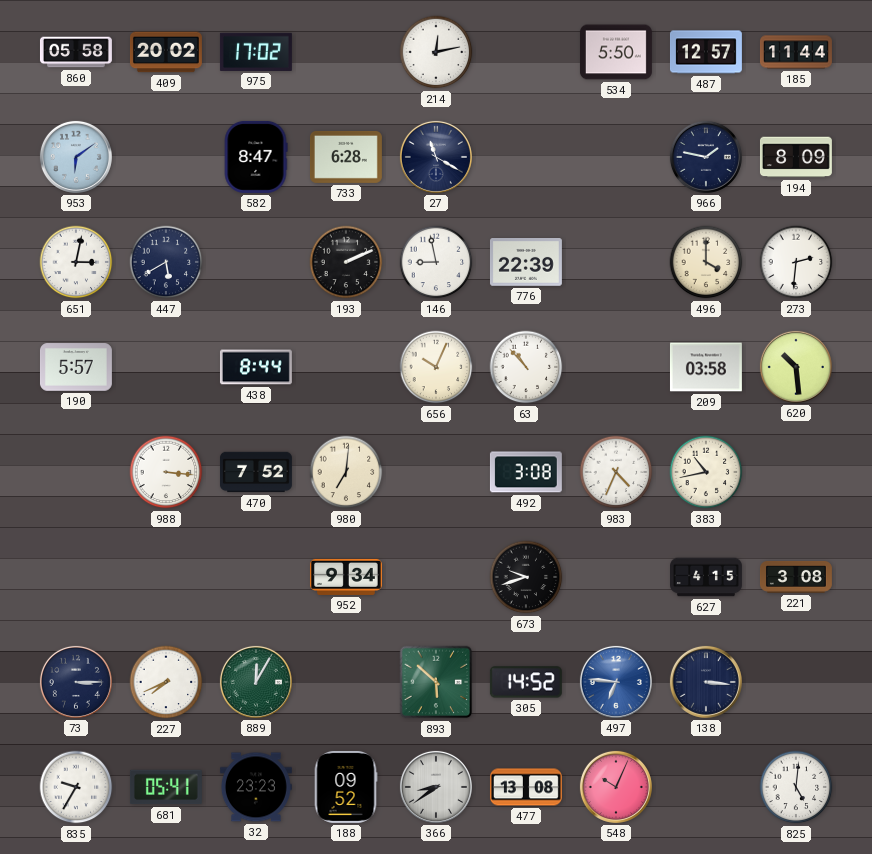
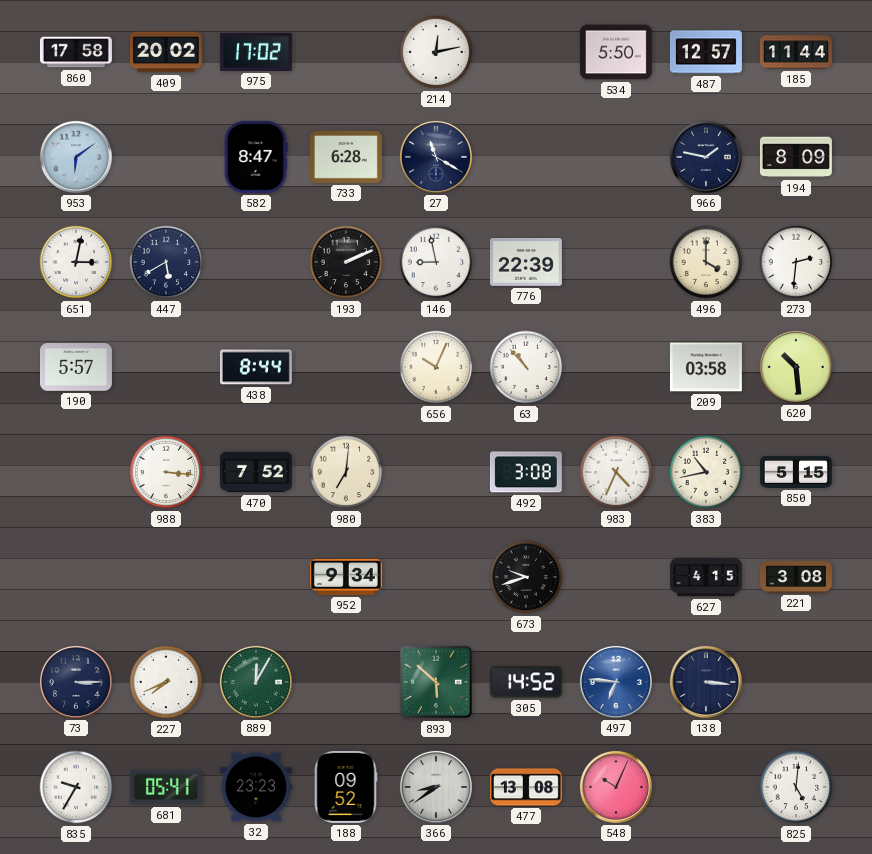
860: 05:58 -> 17:58
850: none -> 5:15
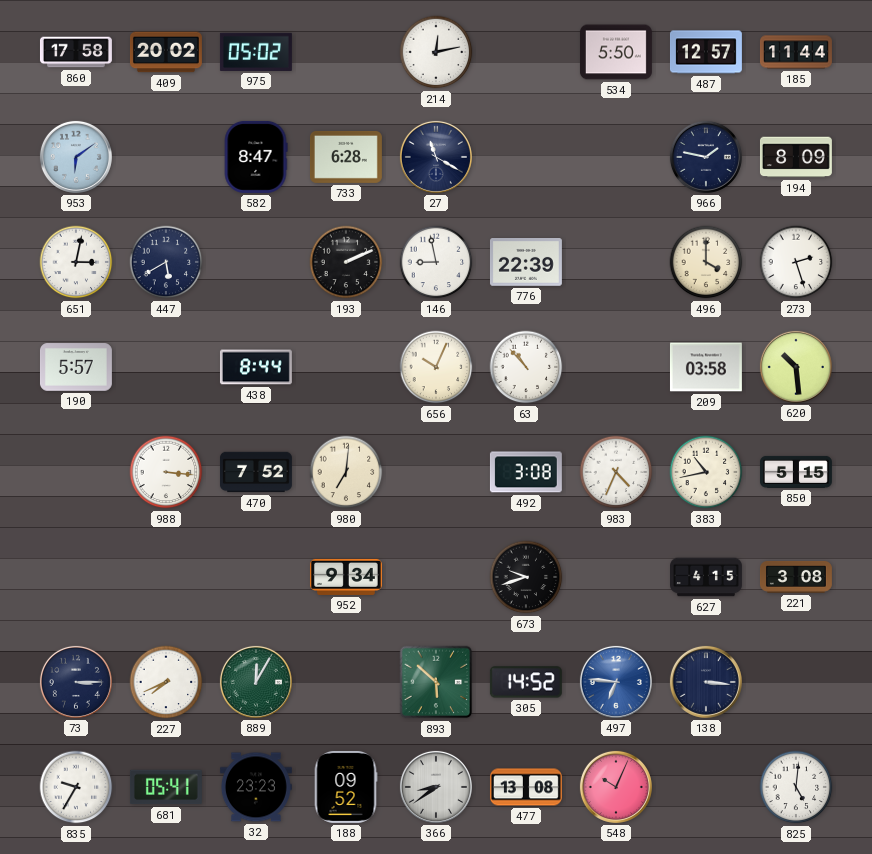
975: 17:02 -> 05:02
273: 2:31 -> 2:27
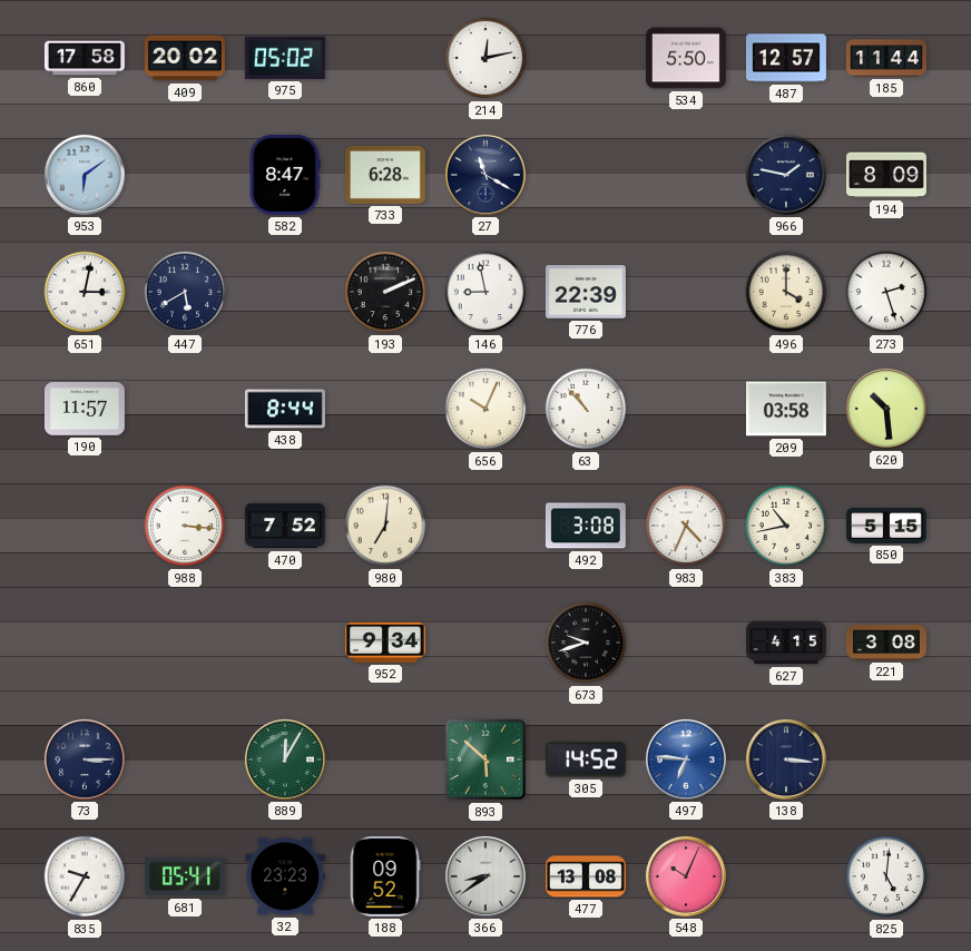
190: 5:57 -> 11:57
227: 7:41 -> none
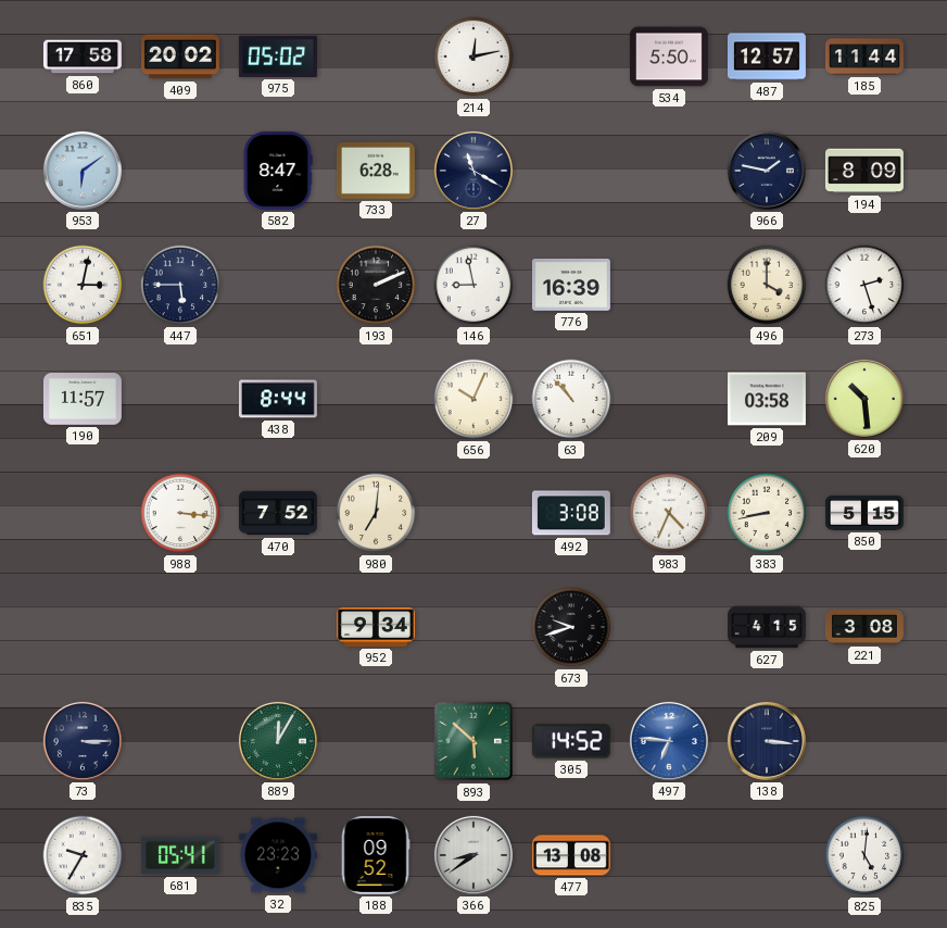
447: 5:40 -> 5:45
776: 22:39 -> 16:39
383: 10:43 -> 8:43
548: 10:04 -> none
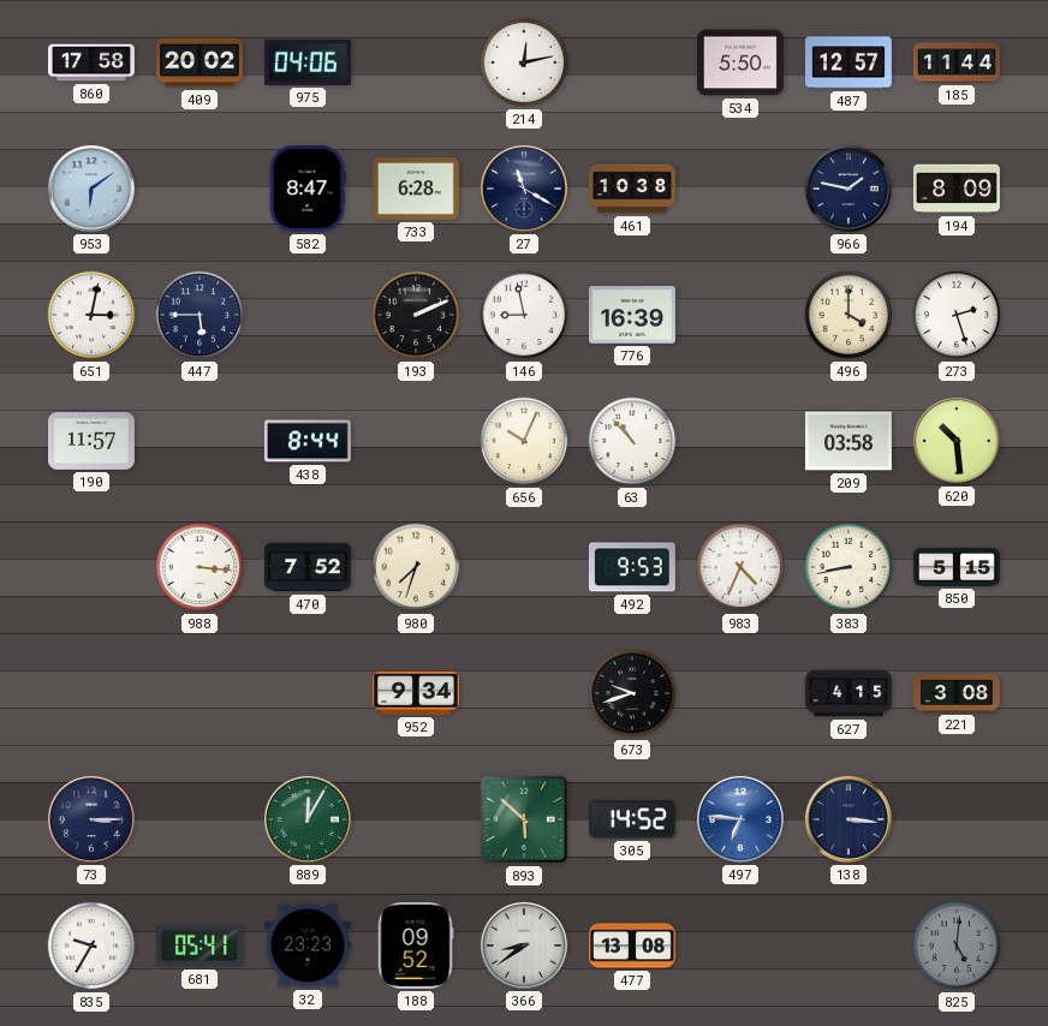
975: 05:02 -> 04:06
461: none -> 10:38
980: 7:01 -> 7:33
492: 3:08 -> 9:53
825 dial: white -> grey
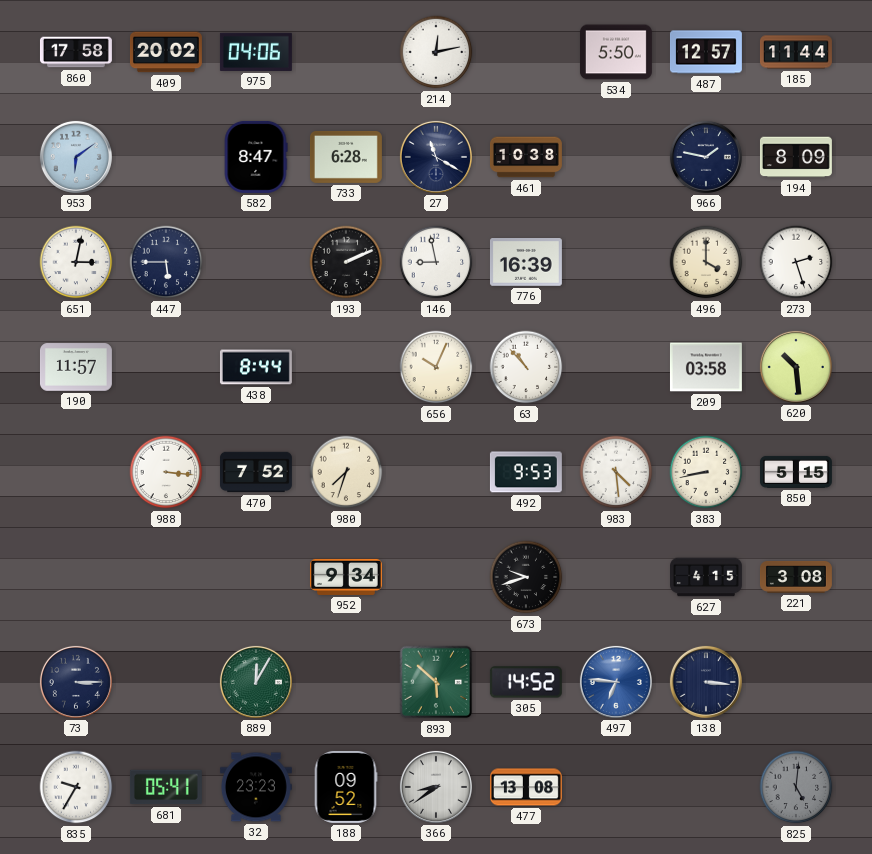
983: 4:34 -> 4:29
